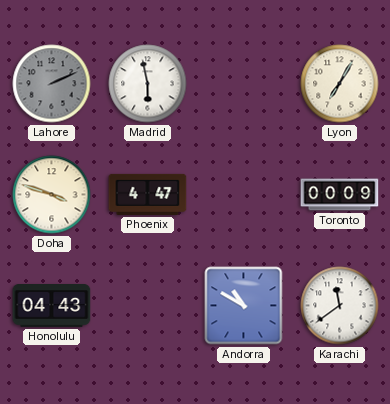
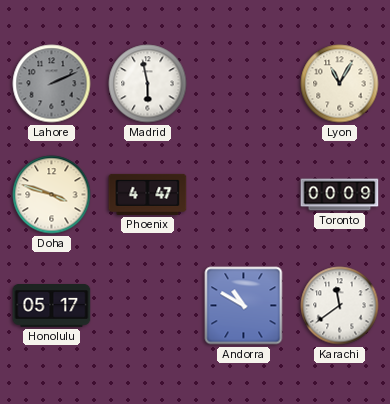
Lyon: 7:05 -> 11:05
Honolulu: 04:43 -> 05:17
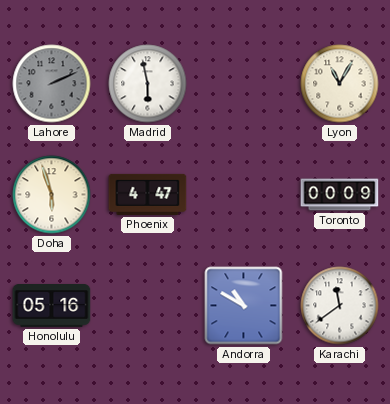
Doha: 3:48 -> 5:57
Honolulu: 05:17 -> 05:16
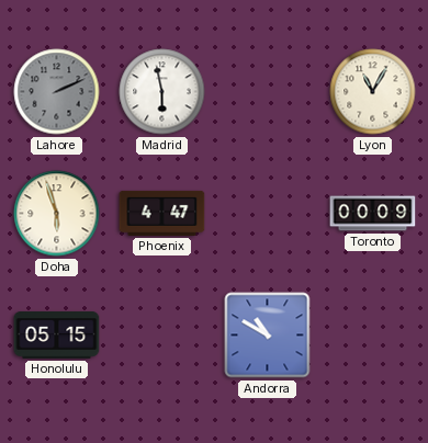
Honolulu: 05:16 -> 05:15
Karachi: 11:39 -> none
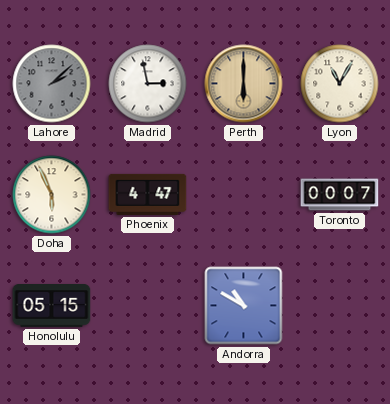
Lahore: 2:11 -> 2:08
Madrid: 5:58 -> 2:58
Perth: none -> 6:00
Doha: 5:57 -> 5:56
Toronto: 00:09 -> 00:07
